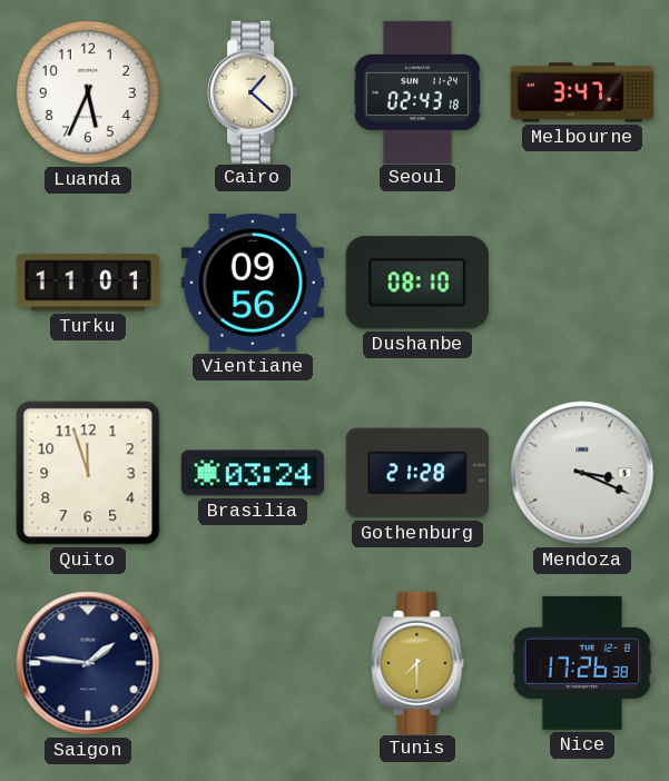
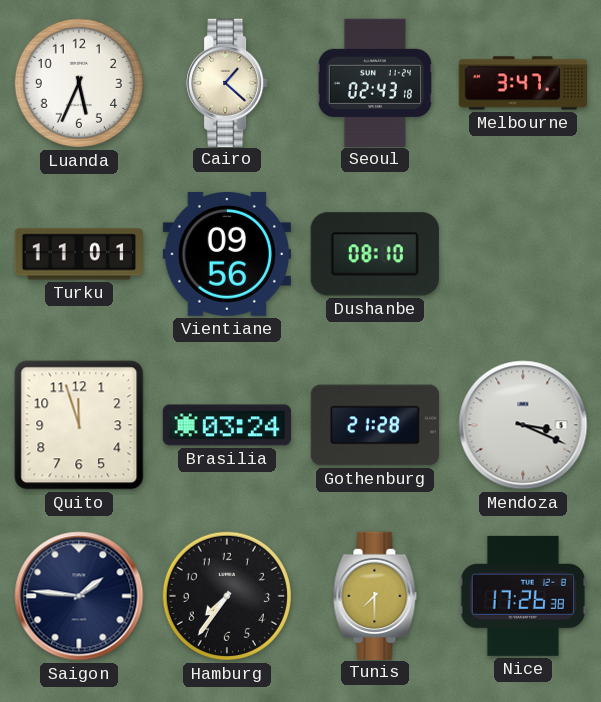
Hamburg: none -> 7:36
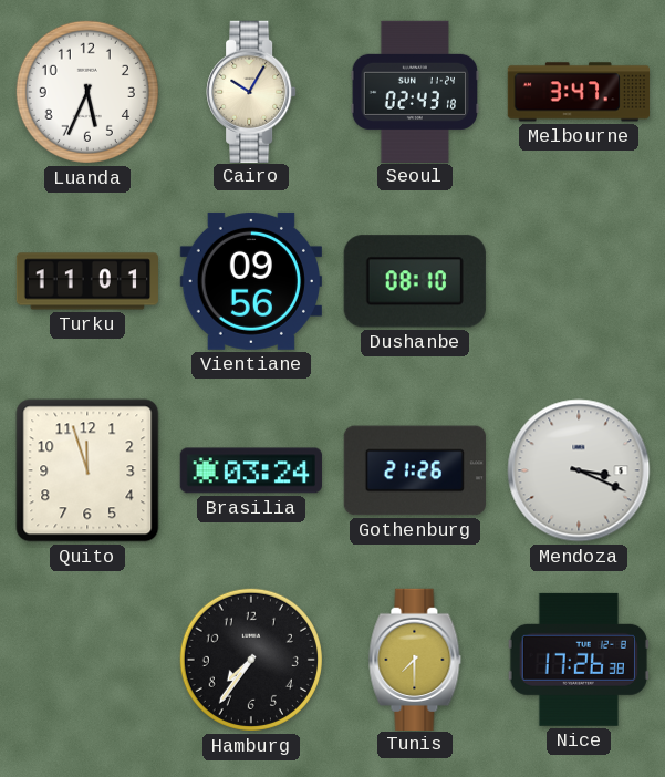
Cairo: 1:22 -> 10:05
Gothenburg: 21:28 -> 21:26
Saigon: 1:46 -> none
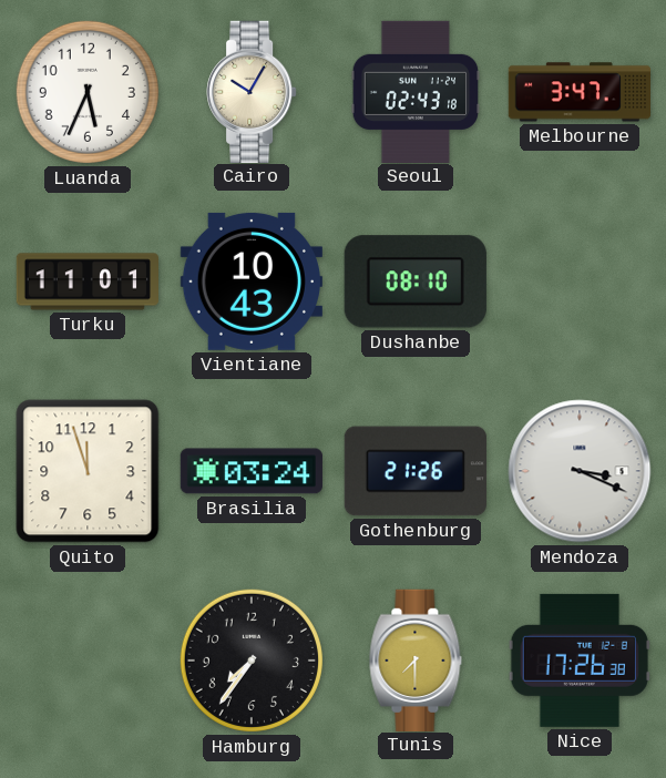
Vientiane: 09:56 -> 10:43
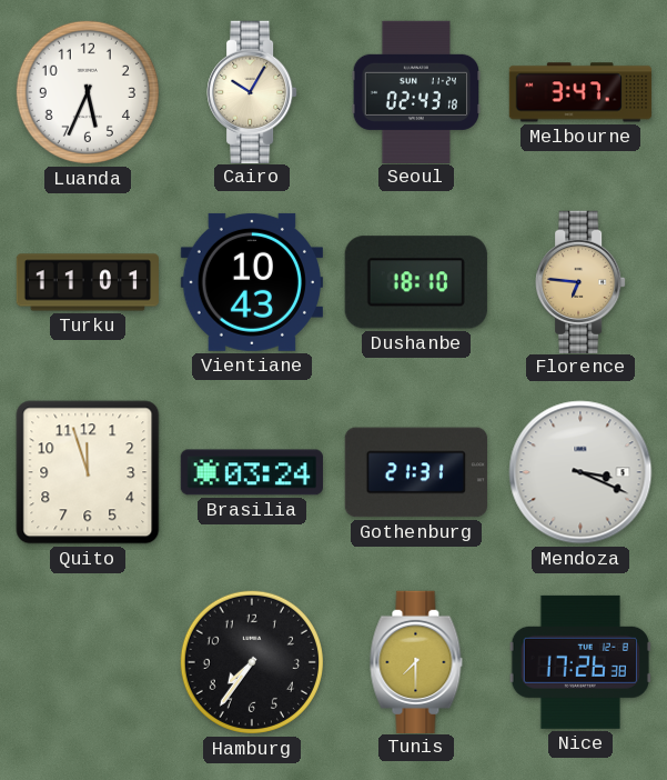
Dushanbe: 08:10 -> 18:10
Florence: none -> 6:46
Gothenburg: 21:26 -> 21:31
